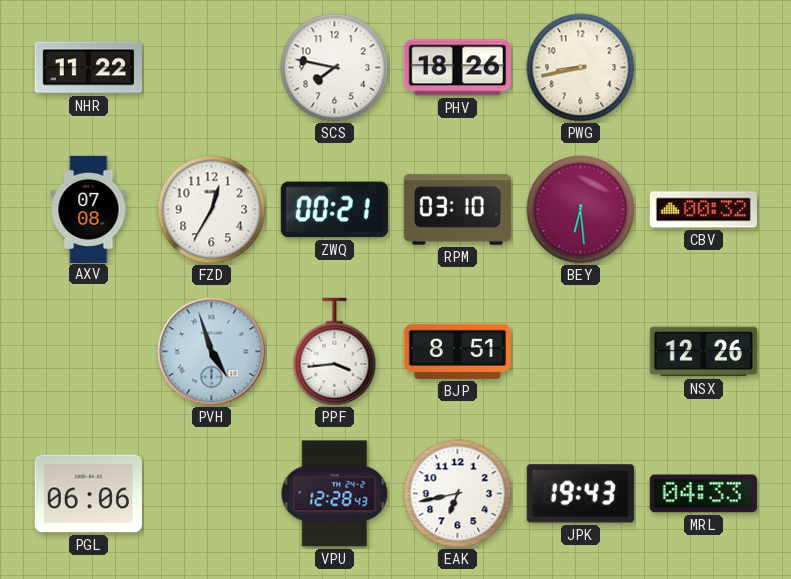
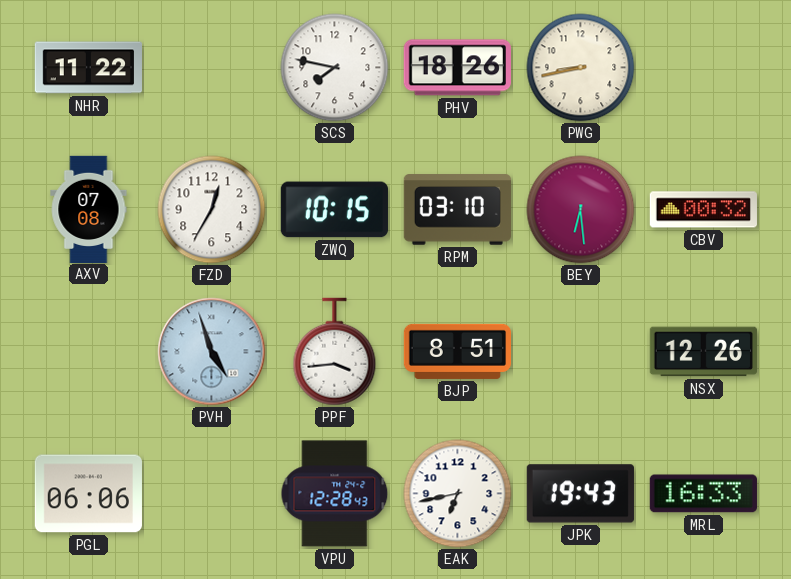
ZWQ: 00:21 -> 10:15
MRL: 04:33 -> 16:33
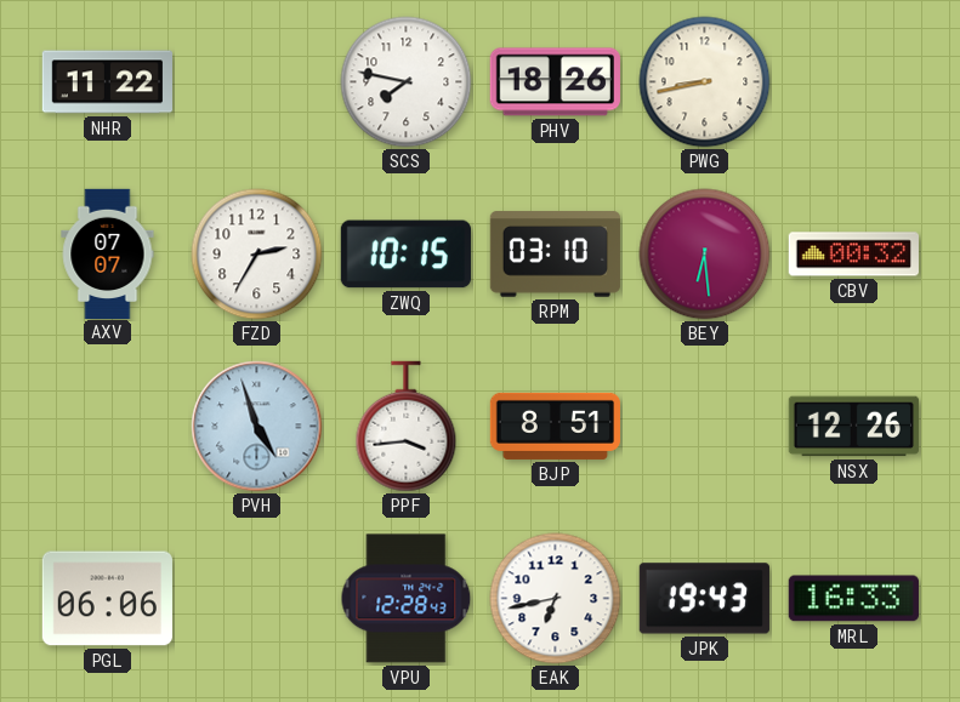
AXV: 07:08 -> 07:07
FZD: 12:35 -> 2:35
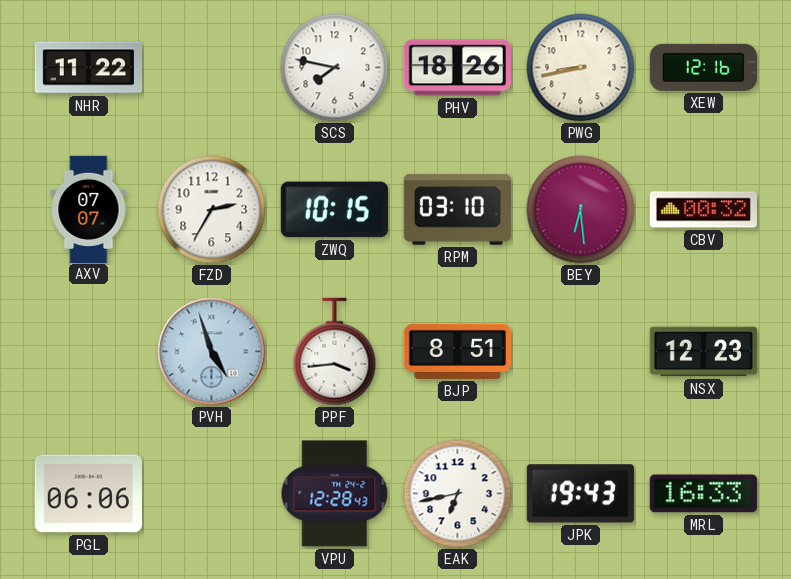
XEW: none -> 12:16
NSX: 12:26 -> 12:23
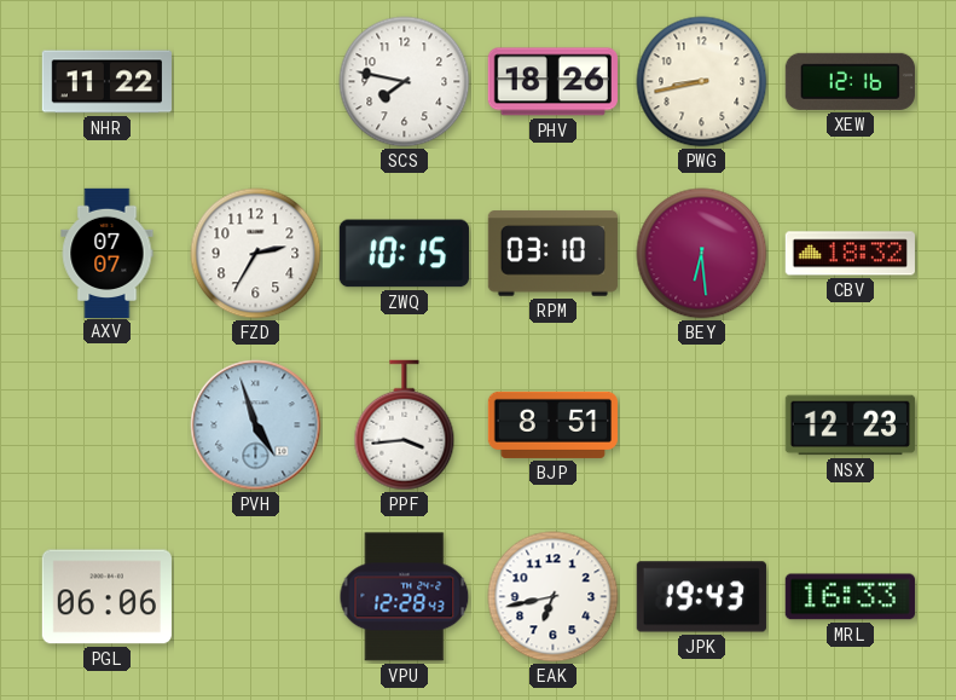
CBV: 00:32 -> 18:32
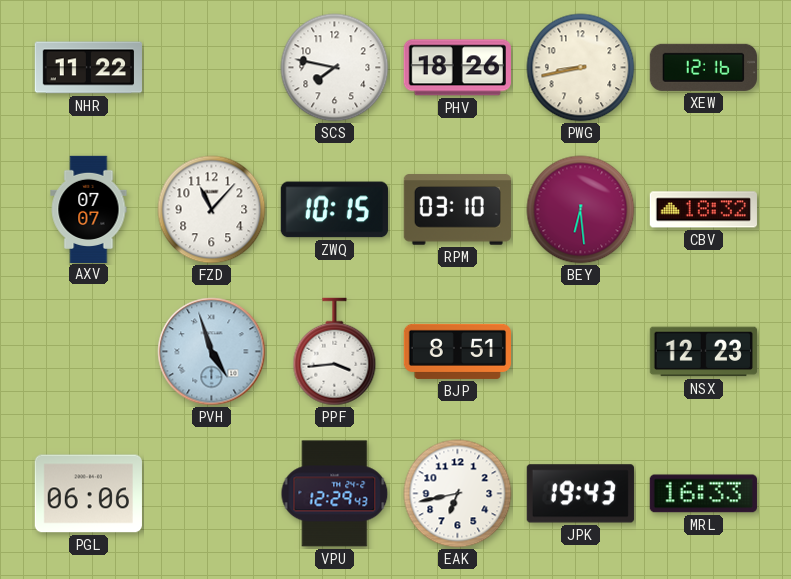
FZD: 2:35 -> 11:07
VPU: 12:28 -> 12:29
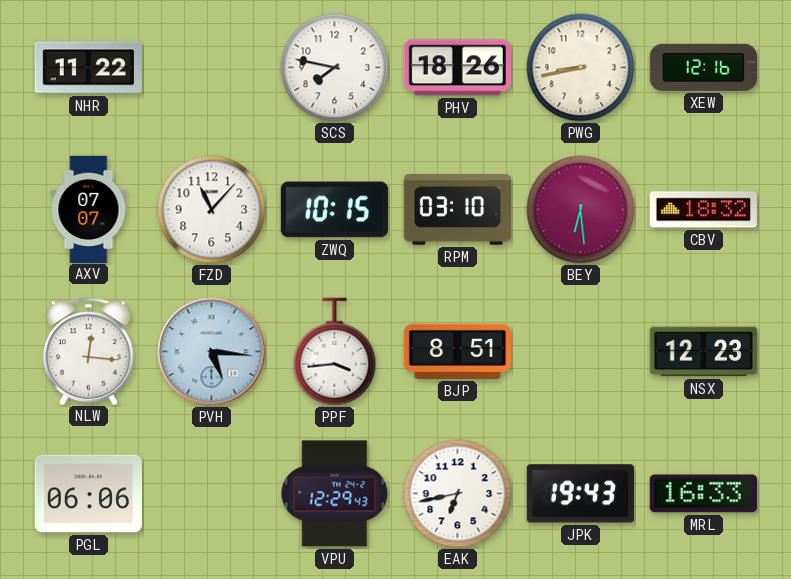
NLW: none -> 12:16
PVH: 4:57 -> 5:16
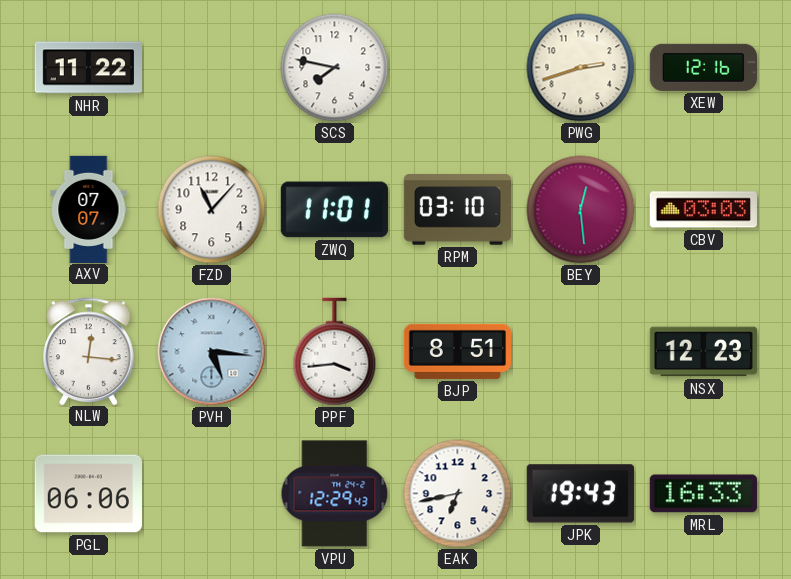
PHV: 18:26 -> none
PWG: 8:43 -> 2:42
ZWQ: 10:15 -> 11:01
BEY: 6:29 -> 12:29
CBV: 18:32 -> 03:03
